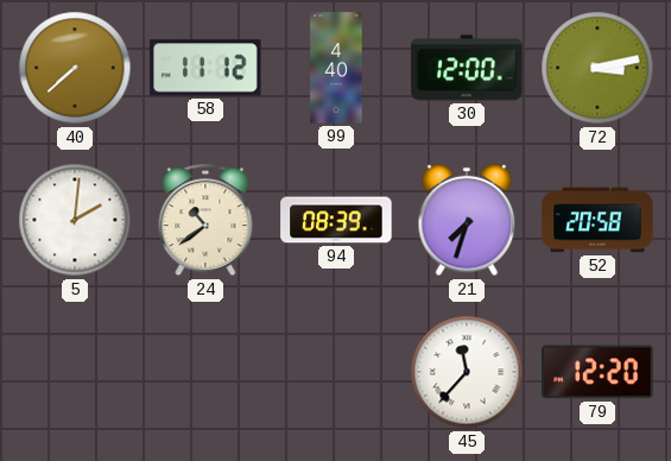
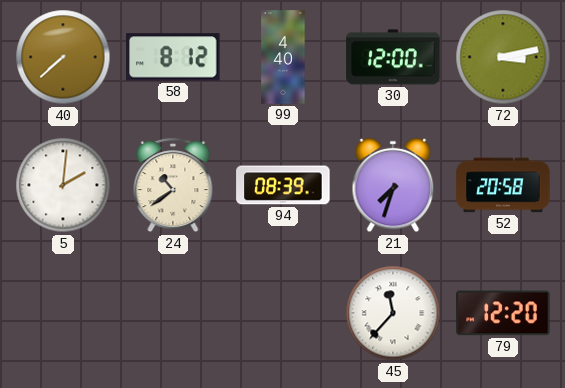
58: 11:12 -> 8:12
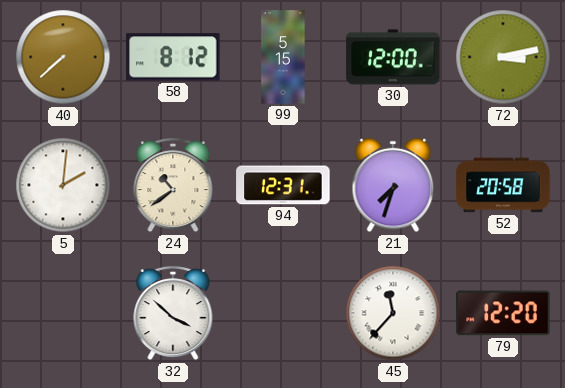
99: 4:40 -> 5:15
94: 08:39 -> 12:31
32: none -> 3:52
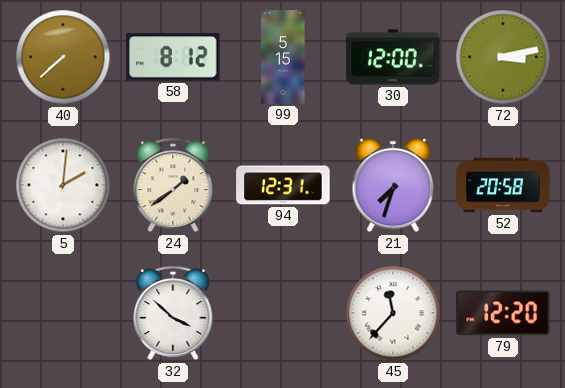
24: 10:39 -> 1:39
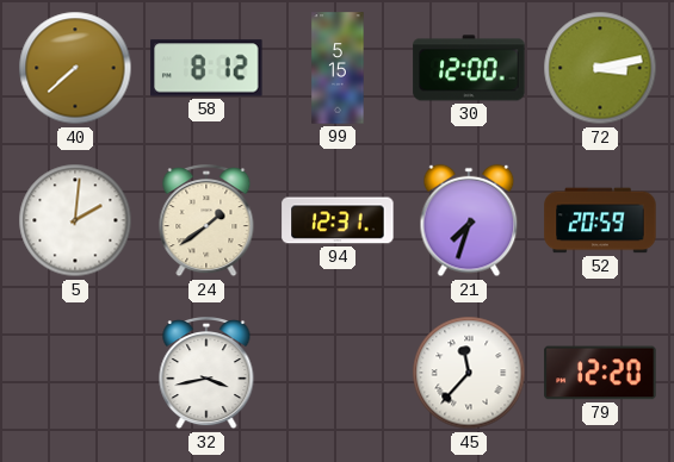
52: 20:58 -> 20:59
32: 3:52 -> 3:43
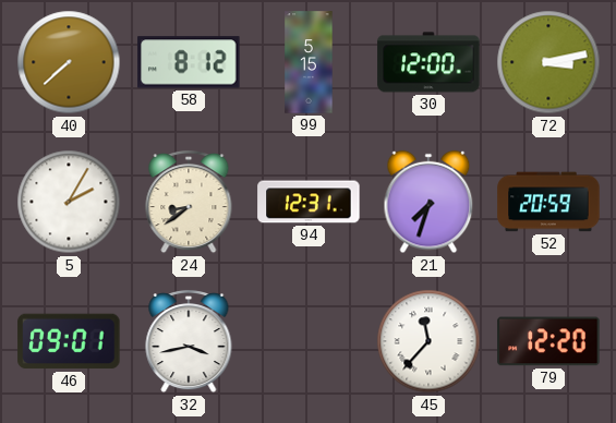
5: 2:01 -> 2:05
24: 1:39 -> 8:39
46: none -> 09:01
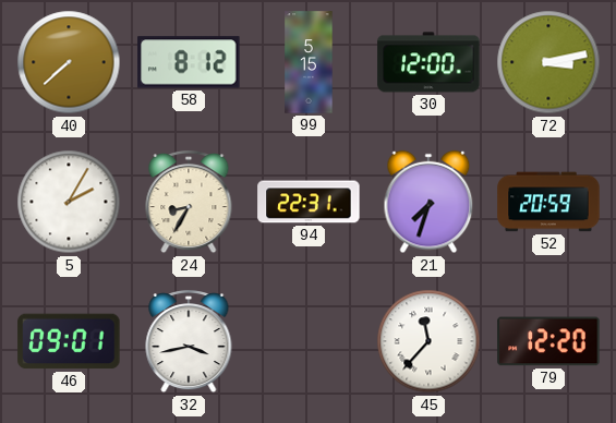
24: 8:39 -> 8:35
94: 12:31 -> 22:31
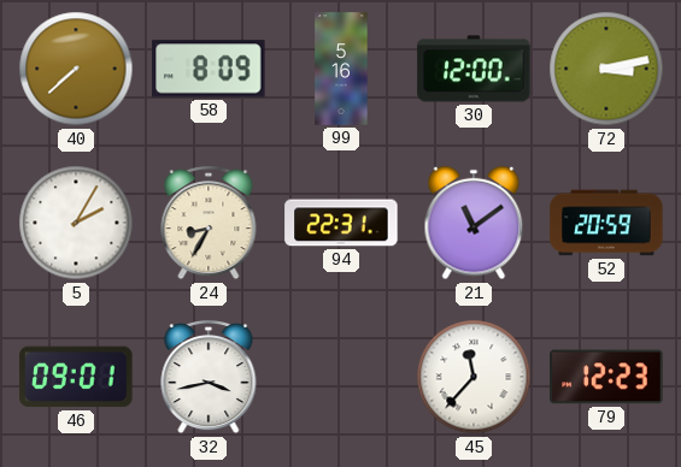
58: 8:12 -> 8:09
99: 5:15 -> 5:16
21: 7:33 -> 11:09
79: 12:20 -> 12:23
